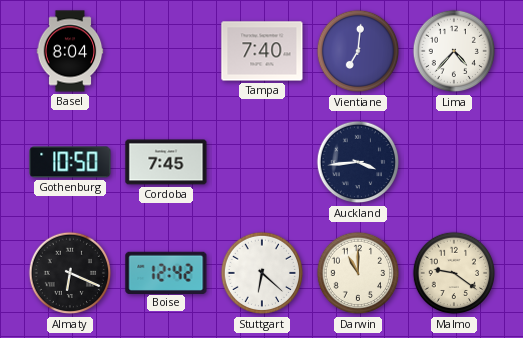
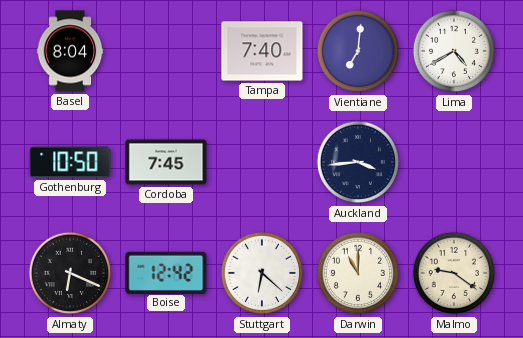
Lima: 4:37 -> 4:40
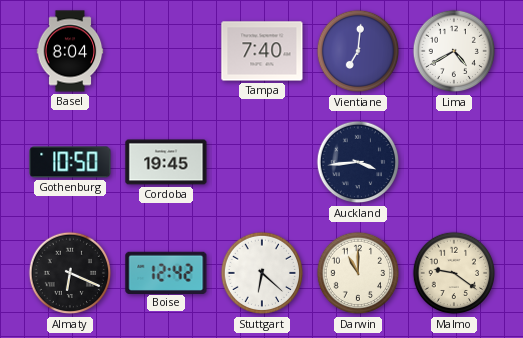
Cordoba: 7:45 -> 19:45
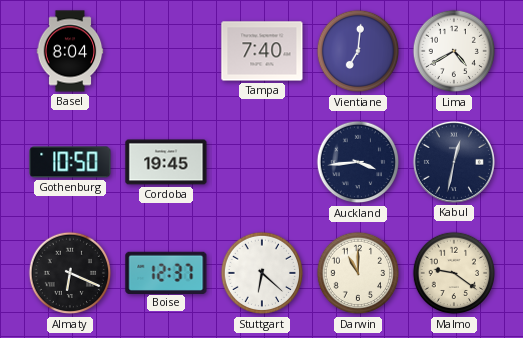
Kabul: none -> 12:32
Boise: 12:42 -> 12:37
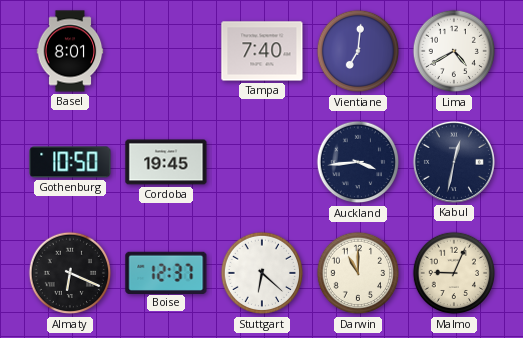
Basel: 8:04 -> 8:01
Malmo: 9:21 -> 9:04
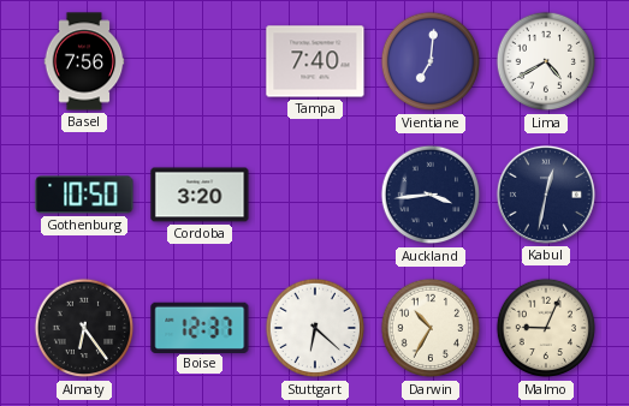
Basel: 8:01 -> 7:56
Cordoba: 19:45 -> 3:20
Almaty: 6:19 -> 6:24
Darwin: 11:00 -> 10:35
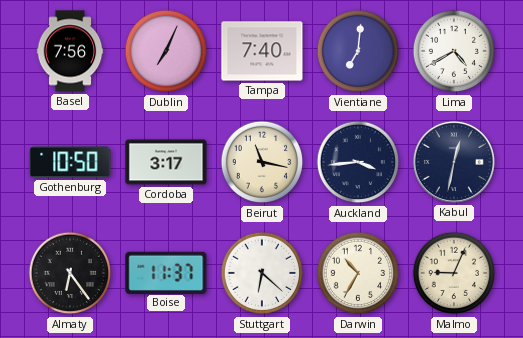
Dublin: none -> 7:04
Cordoba: 3:20 -> 3:17
Beirut: none -> 11:17
Boise: 12:37 -> 11:37
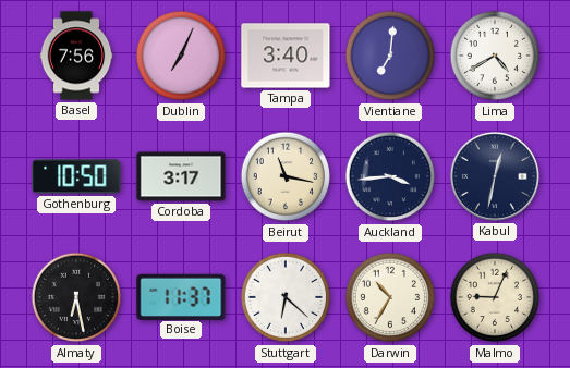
Tampa: 7:40 -> 3:40
Almaty: 6:24 -> 6:28
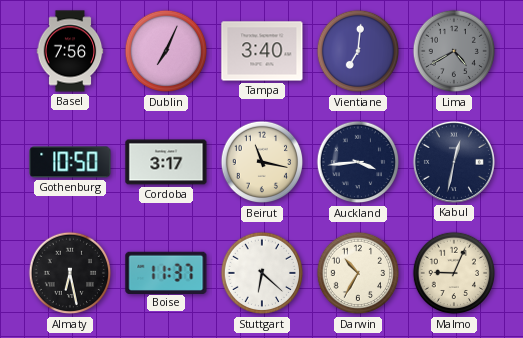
Lima dial: white -> grey
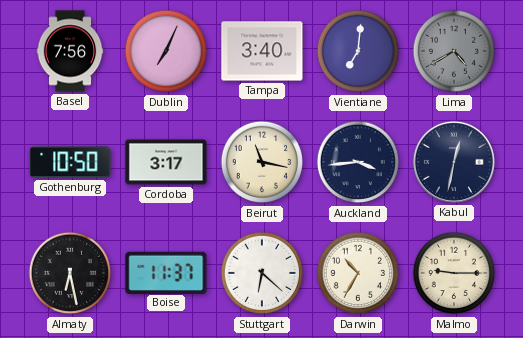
Malmo: 9:04 -> 9:15
